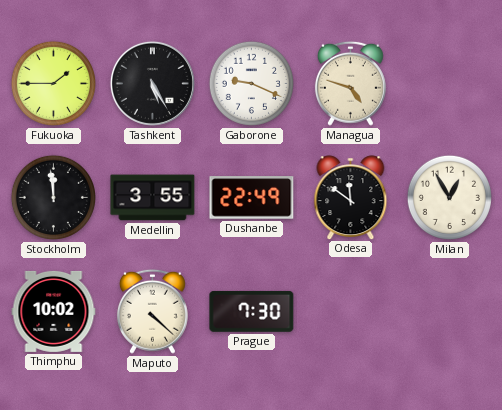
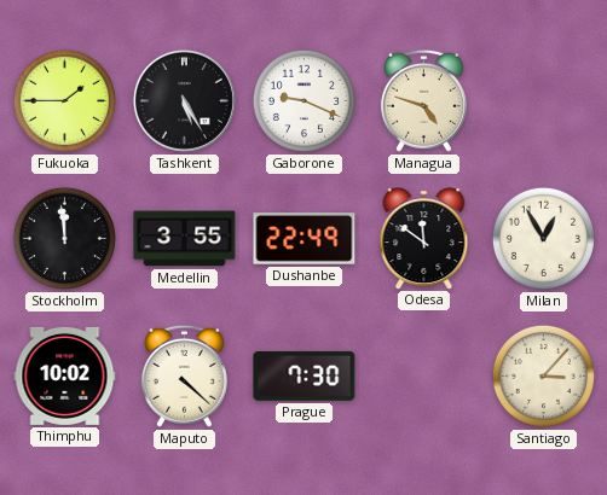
Santiago: none -> 3:07
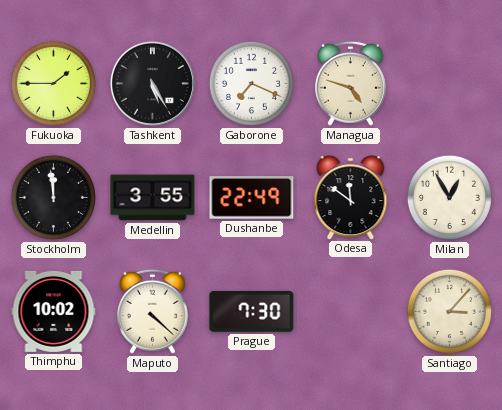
Gaborone: 9:19 -> 7:19
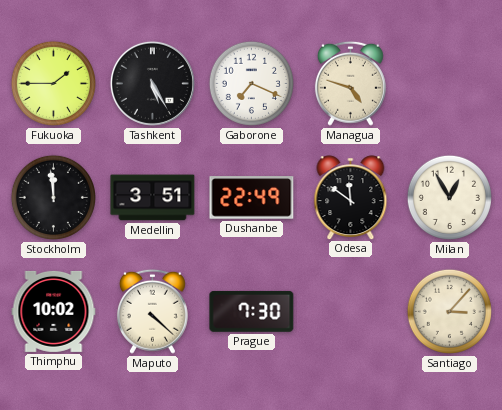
Medellin: 3:55 -> 3:51
